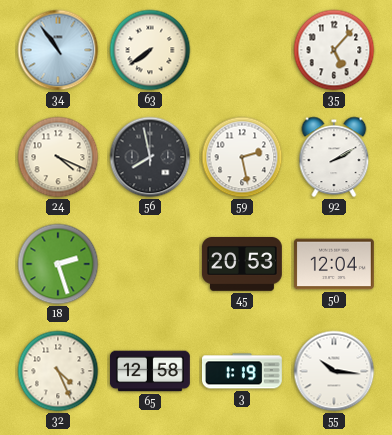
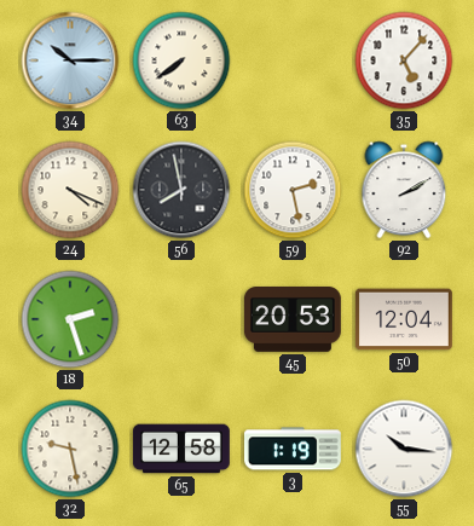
34: 10:54 -> 10:15
32: 4:26 -> 9:28
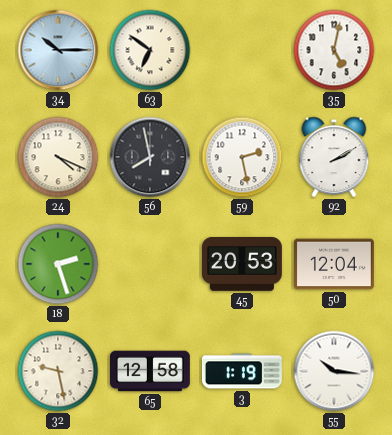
63: 7:39 -> 6:51
35: 5:07 -> 5:02
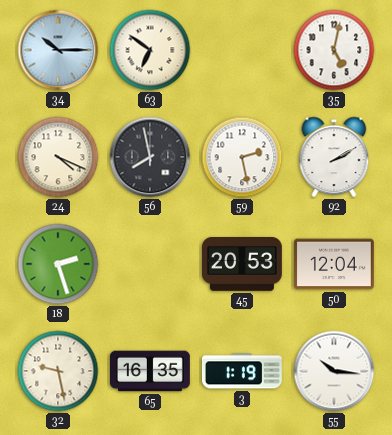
65: 12:58 -> 16:35
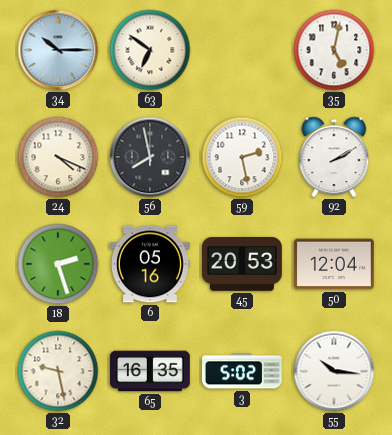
6: none -> 05:16
3: 1:19 -> 5:02
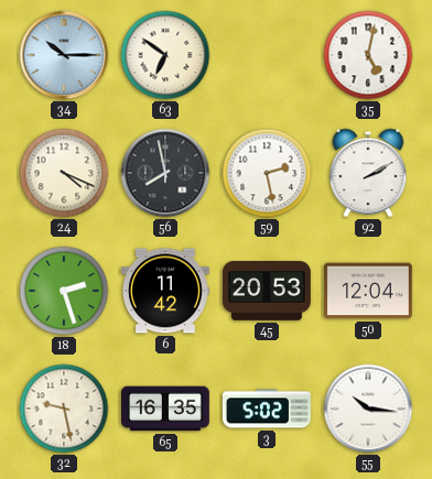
6: 05:16 -> 11:42
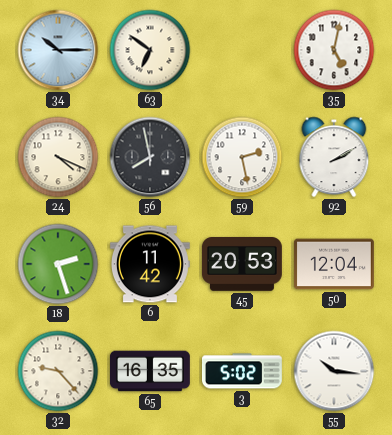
32: 9:28 -> 9:23
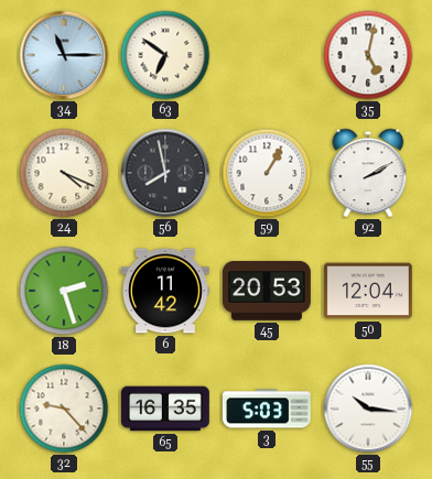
34: 10:15 -> 11:15
59: 2:28 -> 1:05
3: 5:02 -> 5:03
